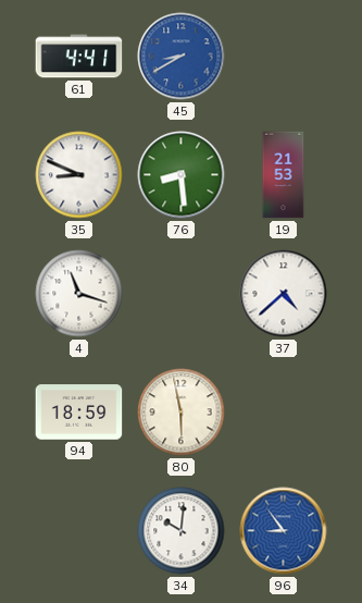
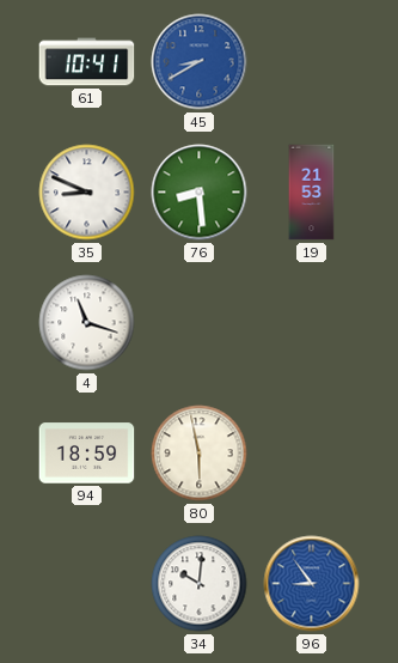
61: 4:41 -> 10:41
37: 4:38 -> none
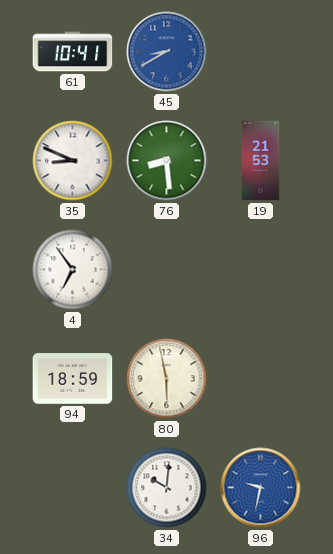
4: 11:18 -> 6:54
96: 8:54 -> 9:32
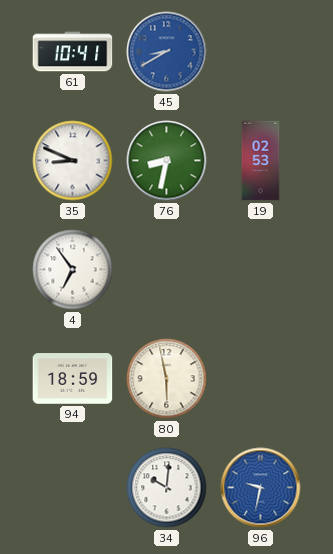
76: 8:29 -> 8:32
19: 21:53 -> 02:53
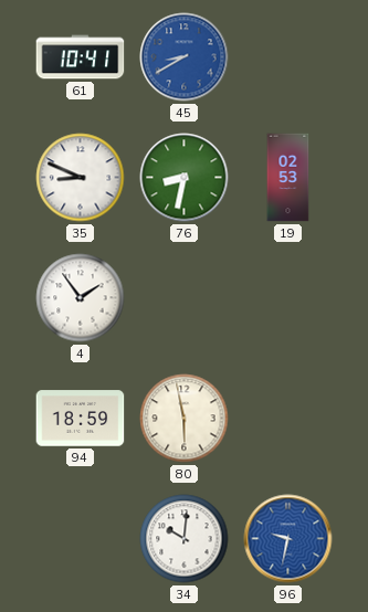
4: 6:54 -> 1:54
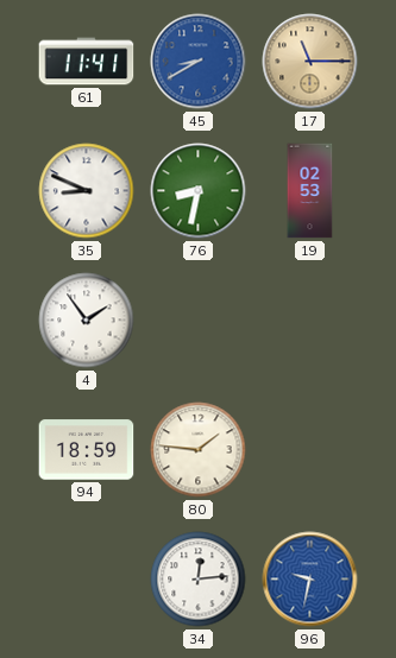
61: 10:41 -> 11:41
17: none -> 11:15
80: 5:58 -> 1:46
34: 10:01 -> 12:14
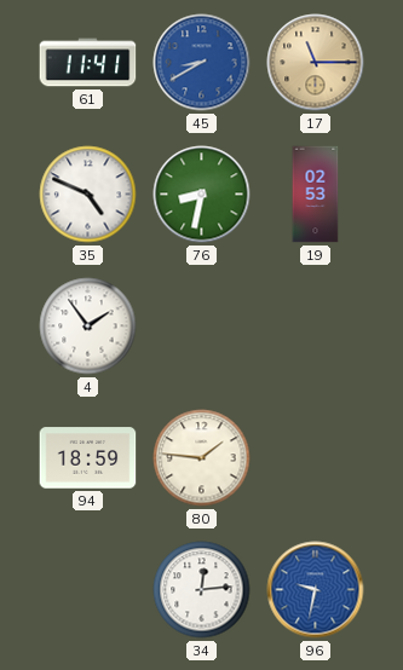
35: 8:49 -> 4:49
